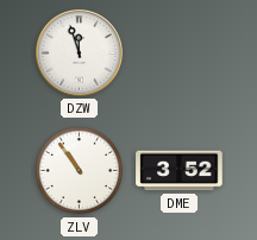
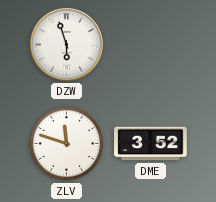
DZW: 11:57 -> 5:57
ZLV: 10:54 -> 11:48
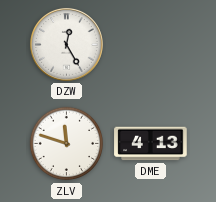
DZW: 5:57 -> 12:25
DME: 3:52 -> 4:13
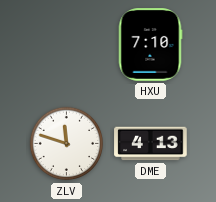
DZW: 12:25 -> none
HXU: none -> 7:10
